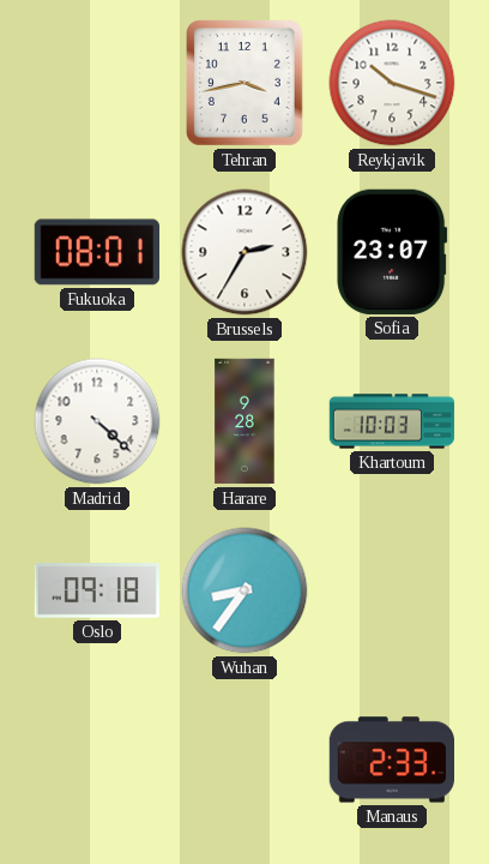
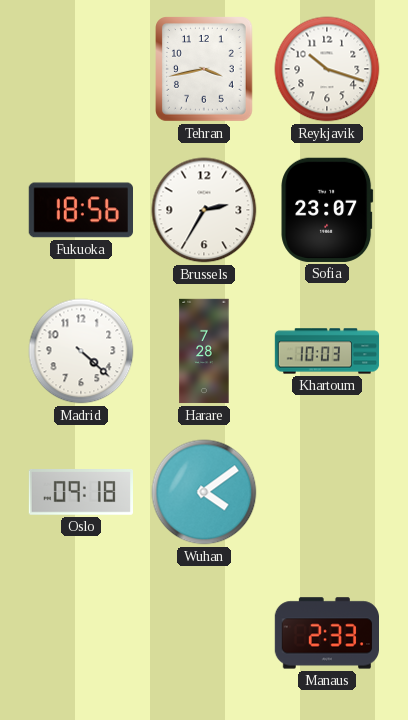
Fukuoka: 08:01 -> 18:56
Harare: 9:28 -> 7:28
Wuhan: 8:36 -> 4:09
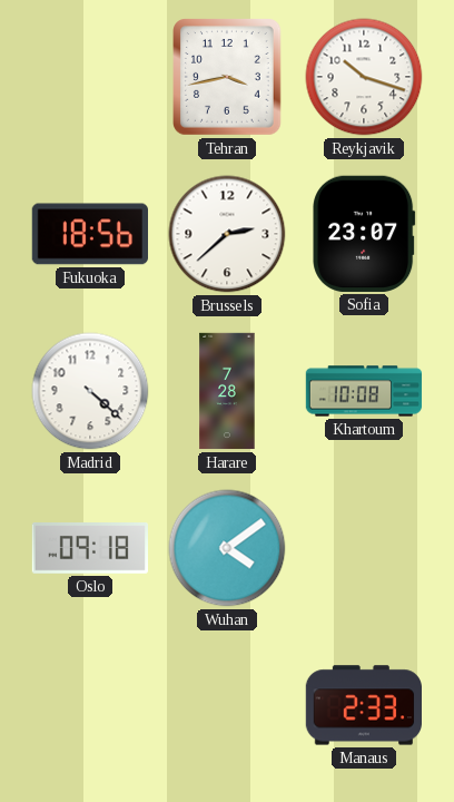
Brussels: 2:35 -> 2:38
Khartoum: 10:03 -> 10:08
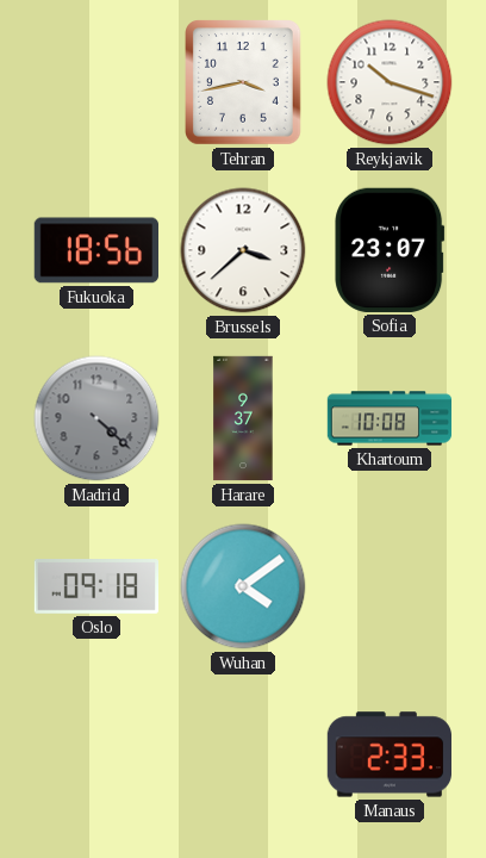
Brussels: 2:38 -> 3:38
Madrid dial: white -> grey
Harare: 7:28 -> 9:37
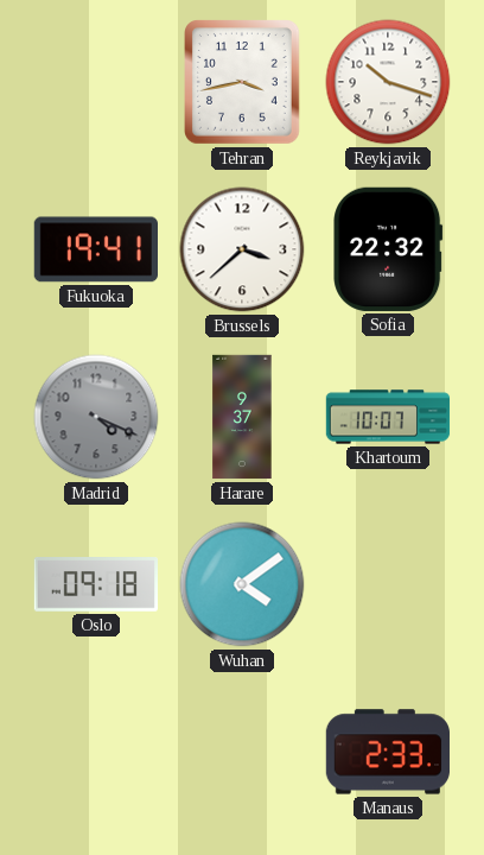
Fukuoka: 18:56 -> 19:41
Sofia: 23:07 -> 22:32
Madrid: 4:22 -> 4:19
Khartoum: 10:08 -> 10:07
